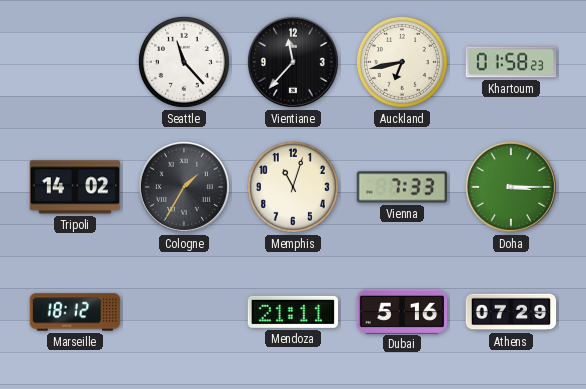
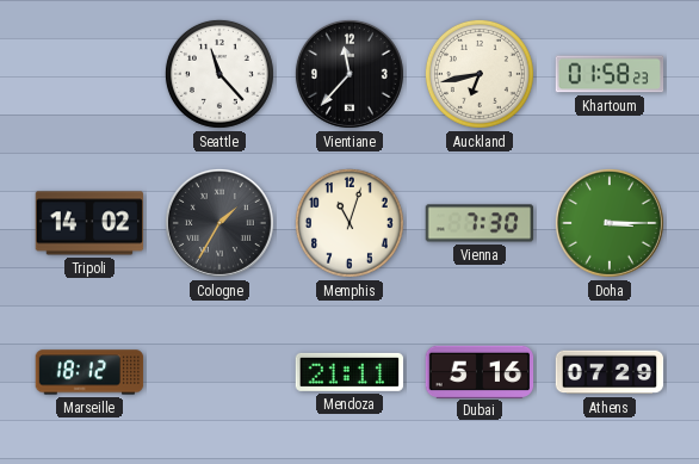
Vienna: 7:33 -> 7:30
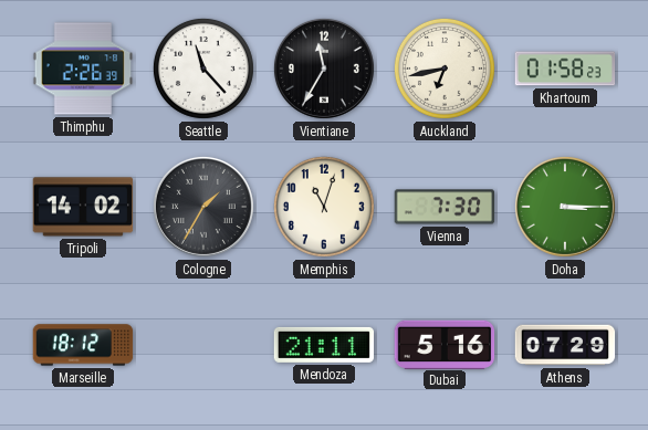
Thimphu: none -> 2:26
Vientiane: 11:37 -> 11:35
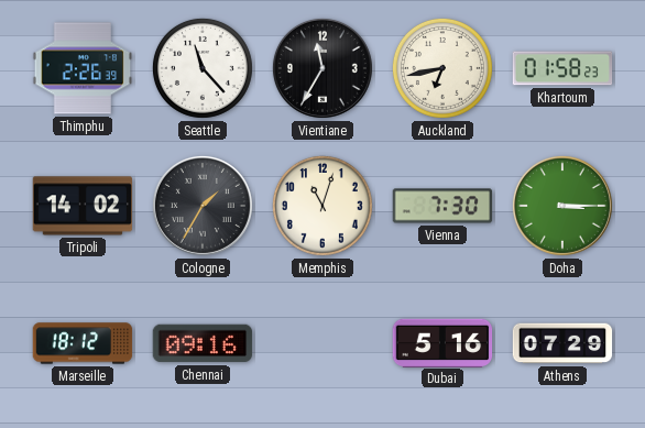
Chennai: none -> 09:16
Mendoza: 21:11 -> none
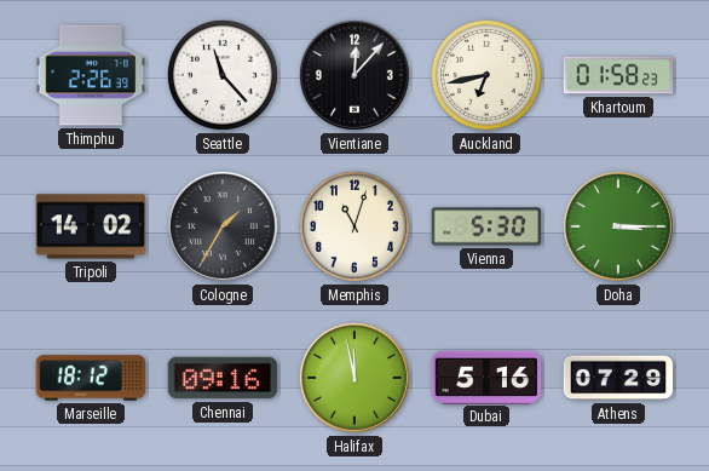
Vientiane: 11:35 -> 12:07
Vienna: 7:30 -> 5:30
Halifax: none -> 11:58
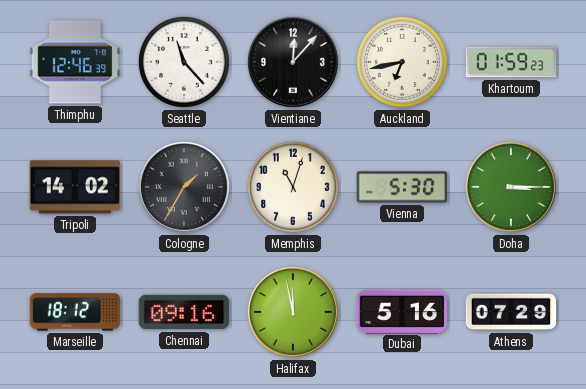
Thimphu: 2:26 -> 12:46
Khartoum: 01:58 -> 01:59
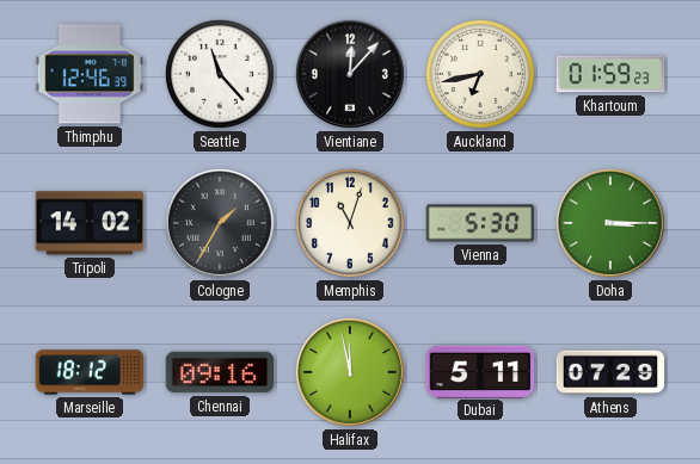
Dubai: 5:16 -> 5:11
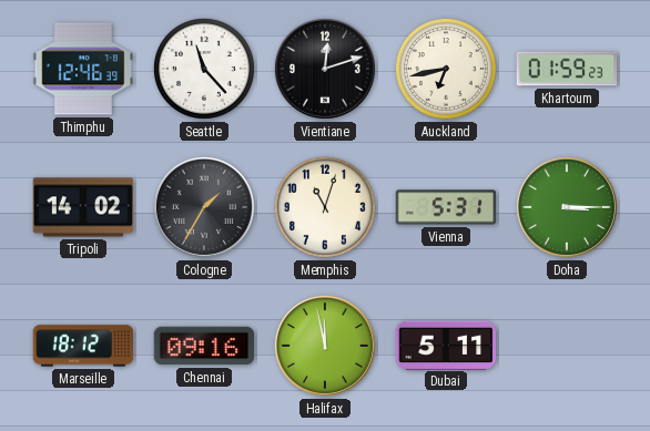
Vientiane: 12:07 -> 12:12
Vienna: 5:30 -> 5:31
Athens: 07:29 -> none
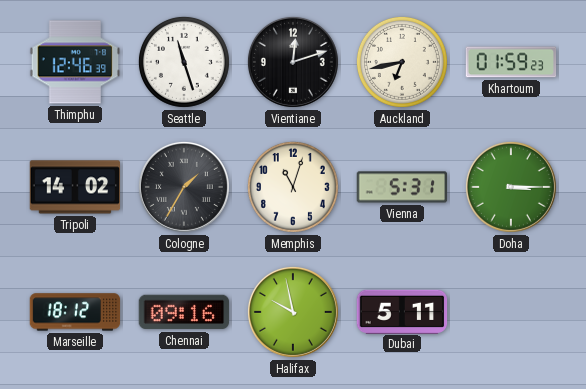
Seattle: 11:23 -> 11:27
Halifax: 11:58 -> 9:58
